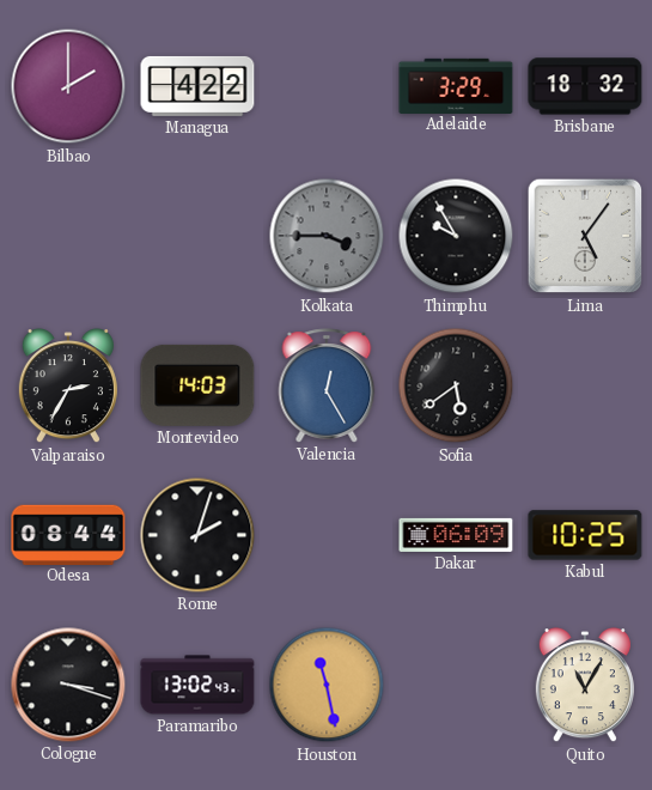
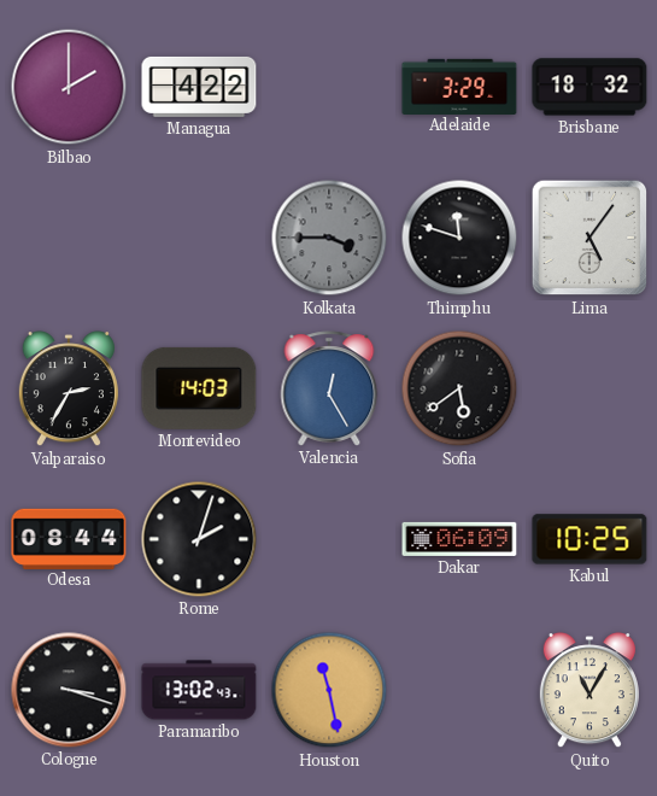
Thimphu: 9:55 -> 11:48
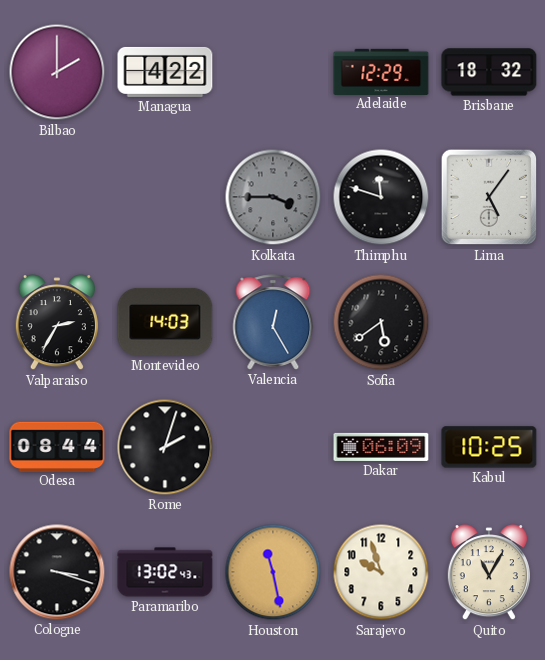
Adelaide: 3:29 -> 12:29
Sarajevo: none -> 9:57
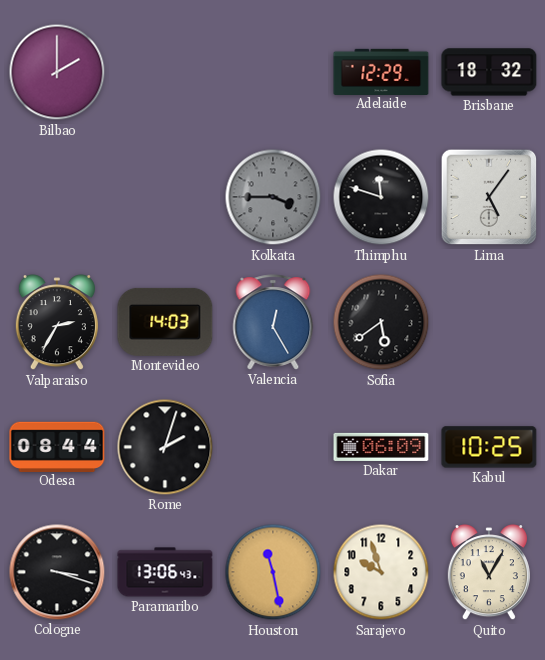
Managua: 4:22 -> none
Paramaribo: 13:02 -> 13:06
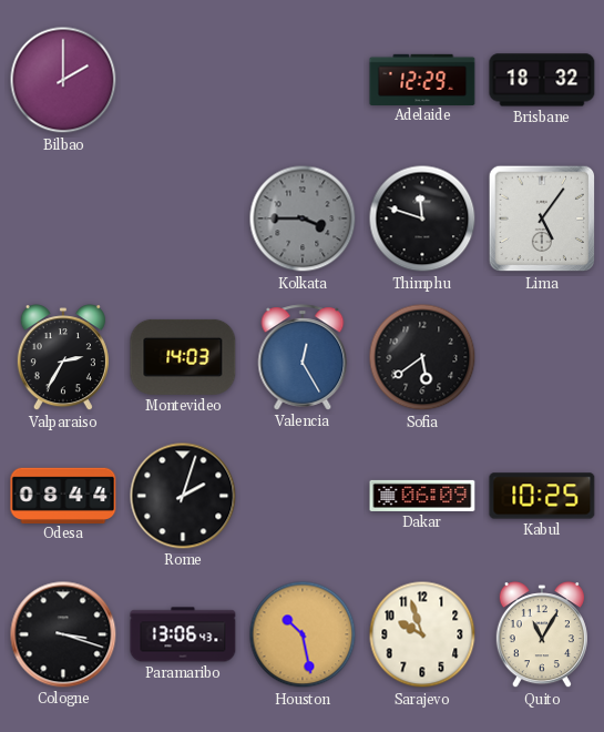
Houston: 11:28 -> 10:28
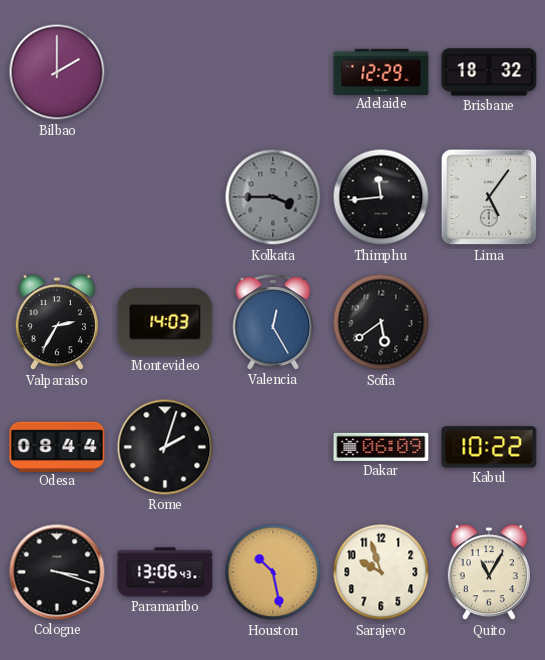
Thimphu: 11:48 -> 11:44
Kabul: 10:25 -> 10:22
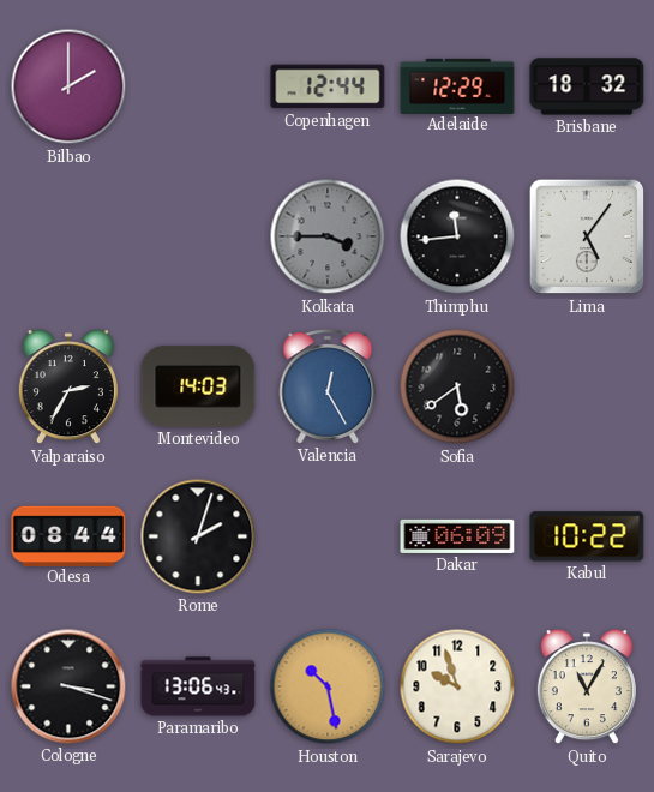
Copenhagen: none -> 12:44
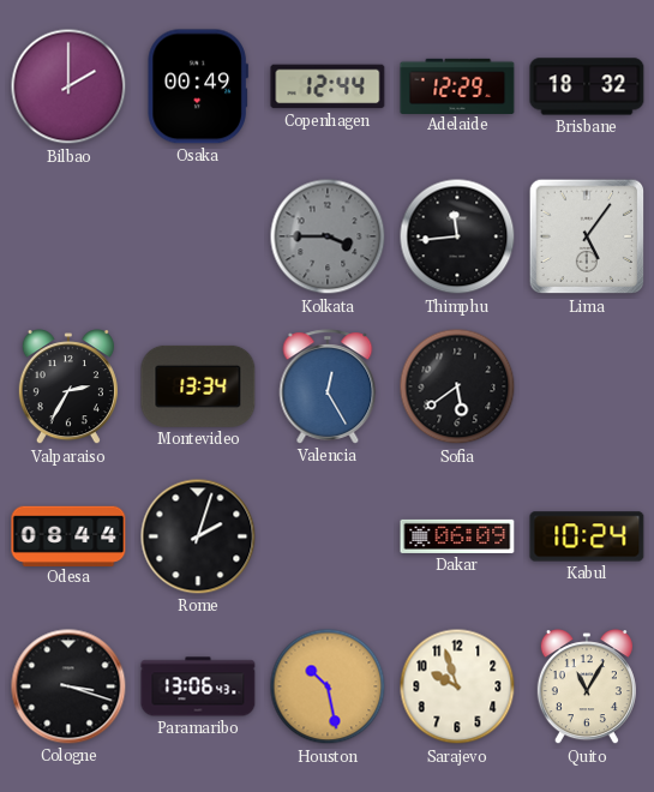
Osaka: none -> 00:49
Montevideo: 14:03 -> 13:34
Kabul: 10:22 -> 10:24
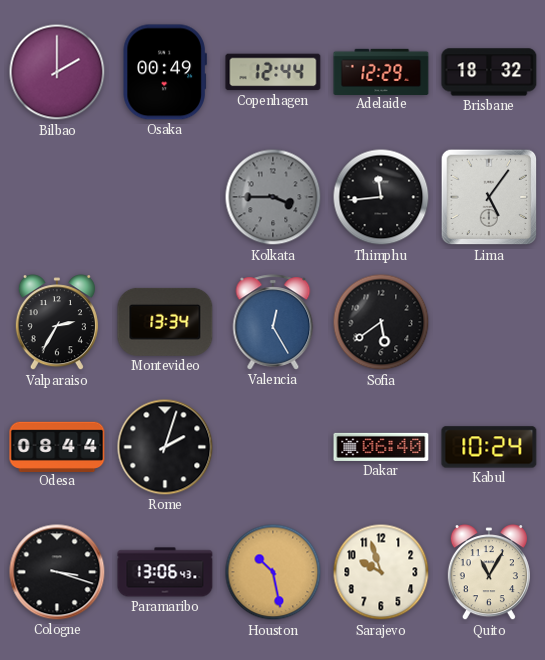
Dakar: 06:09 -> 06:40
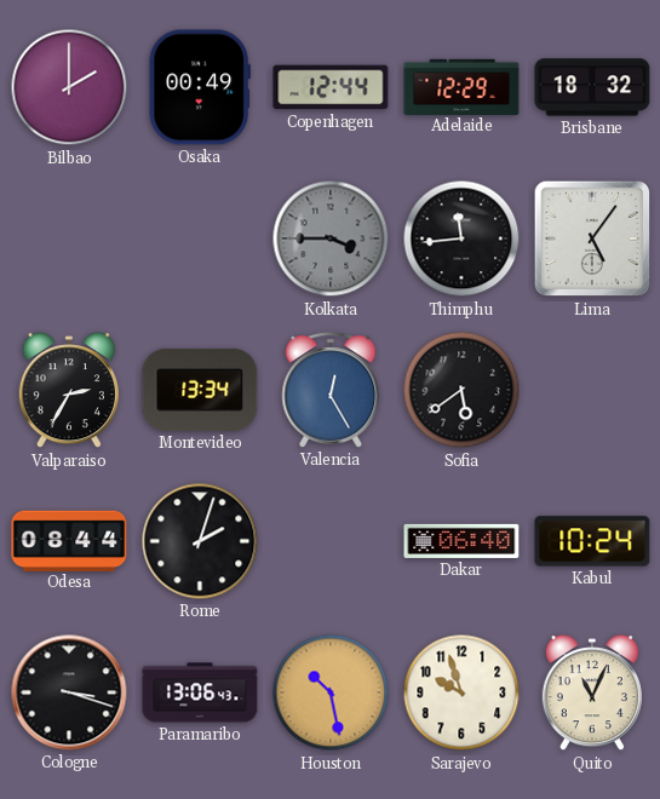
Quito: 11:05 -> 11:04
